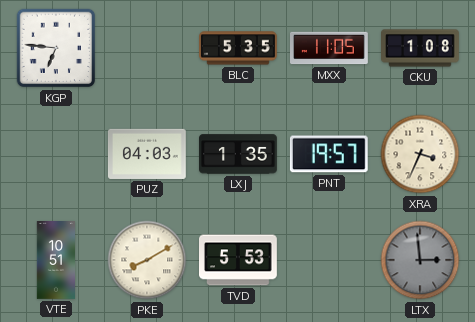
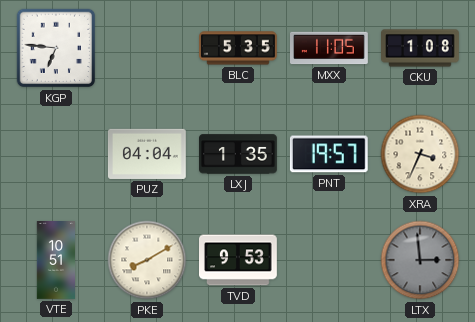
PUZ: 04:03 -> 04:04
TVD: 5:53 -> 9:53
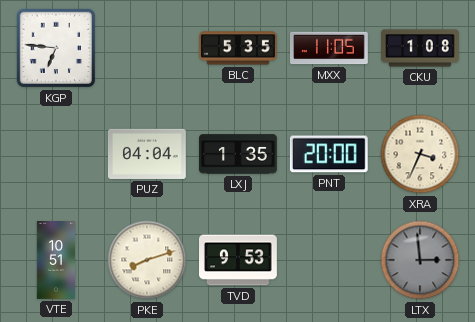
PNT: 19:57 -> 20:00
PKE: 8:10 -> 8:12
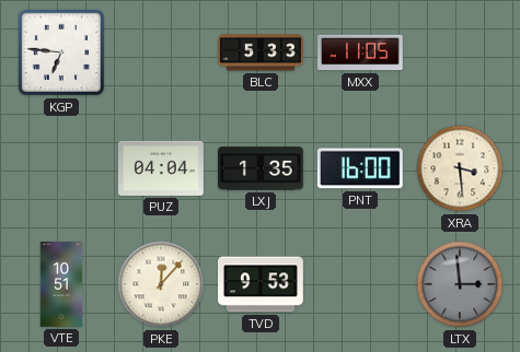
BLC: 5:35 -> 5:33
CKU: 1:08 -> none
PNT: 20:00 -> 16:00
XRA: 3:34 -> 3:29
PKE: 8:12 -> 12:07
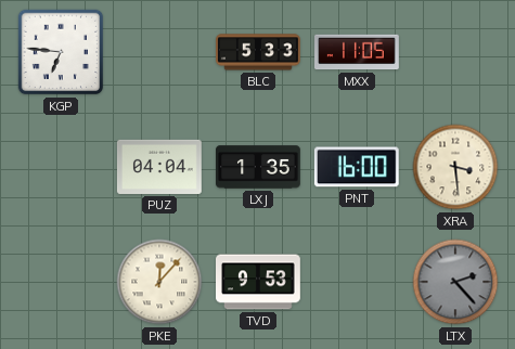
VTE: 10:51 -> none
LTX: 2:59 -> 2:23
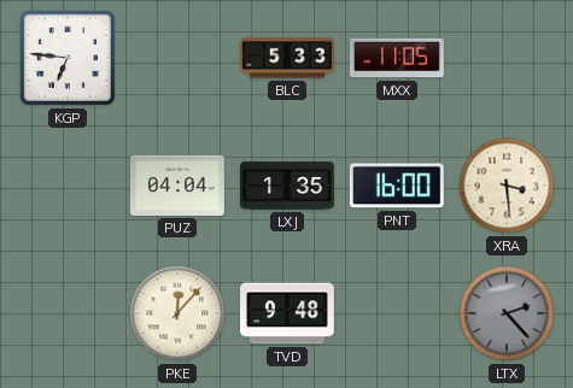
TVD: 9:53 -> 9:48
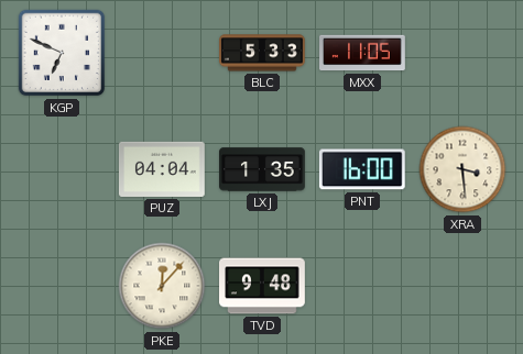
KGP: 6:46 -> 6:49
LTX: 2:23 -> none
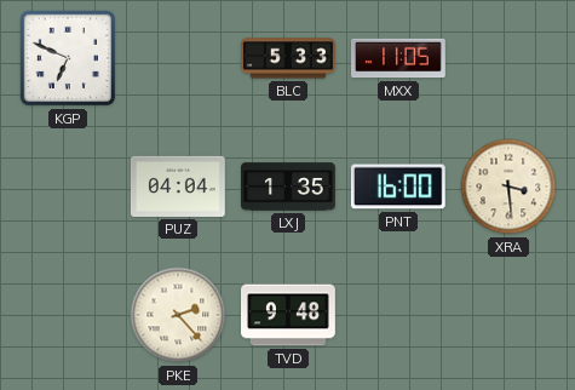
PKE: 12:07 -> 2:23
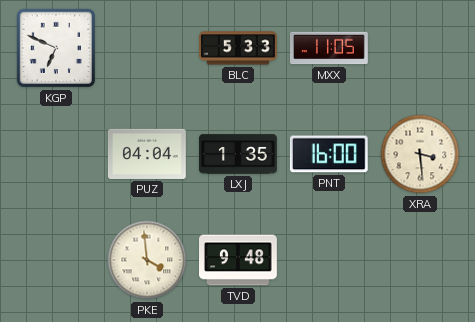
PKE: 2:23 -> 3:59
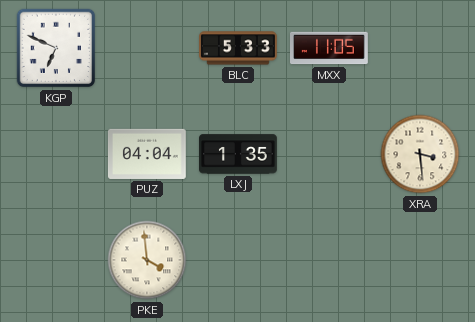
PNT: 16:00 -> none
TVD: 9:48 -> none
